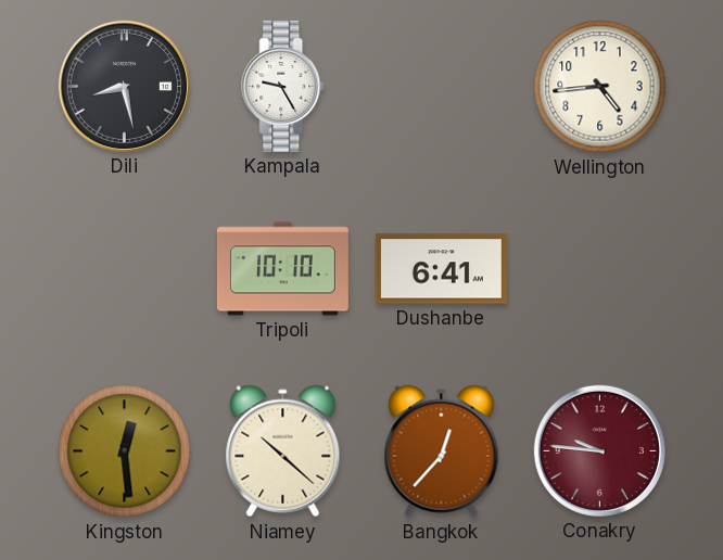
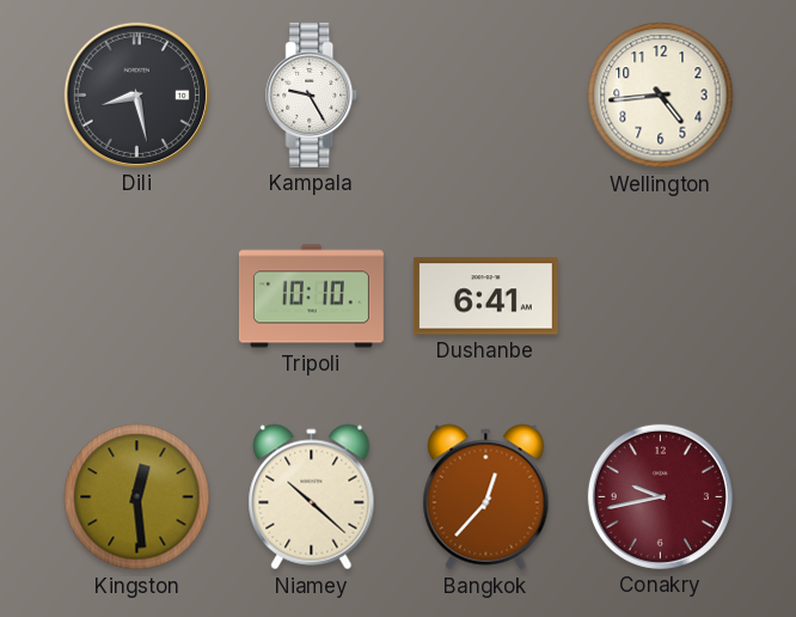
Conakry: 9:46 -> 9:43
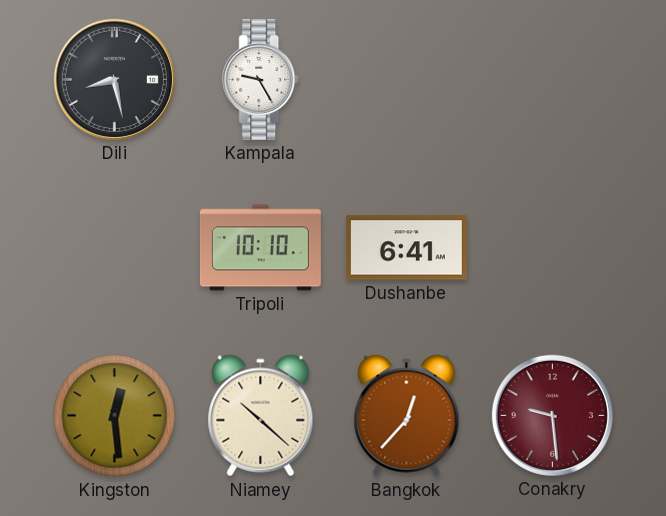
Wellington: 4:44 -> none
Conakry: 9:43 -> 9:29
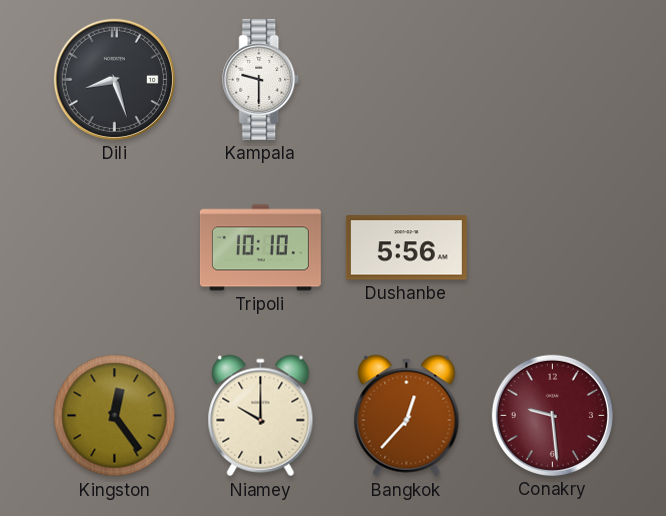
Dili: 8:28 -> 8:27
Kampala: 9:25 -> 9:30
Dushanbe: 6:41 -> 5:56
Kingston: 12:29 -> 12:24
Niamey: 10:22 -> 10:00
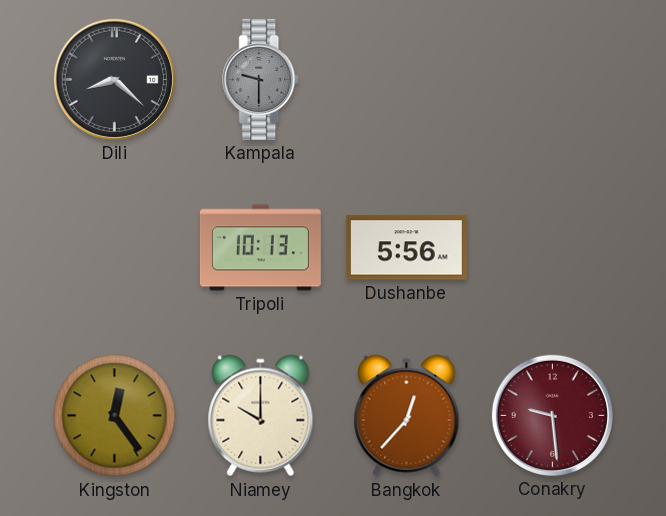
Dili: 8:27 -> 8:22
Kampala dial: white -> grey
Tripoli: 10:10 -> 10:13
